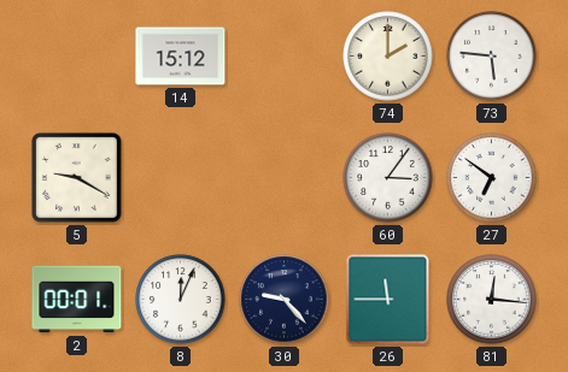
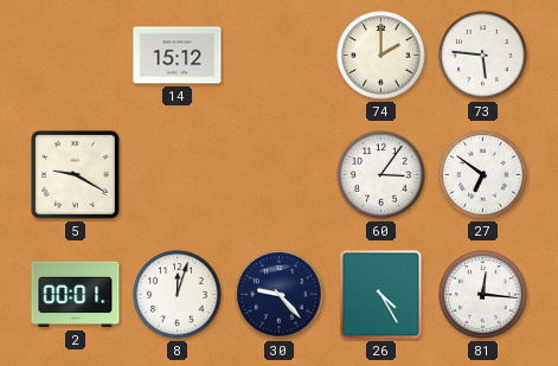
8: 12:04 -> 12:03
26: 11:45 -> 4:25
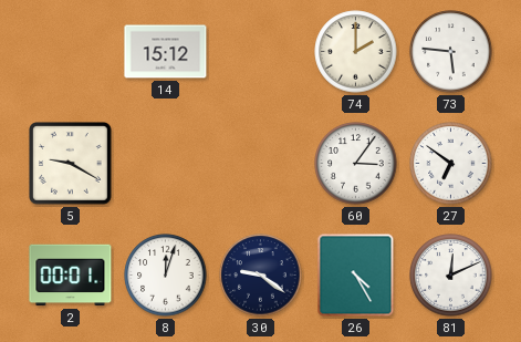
30: 9:23 -> 9:21
81: 12:16 -> 12:11
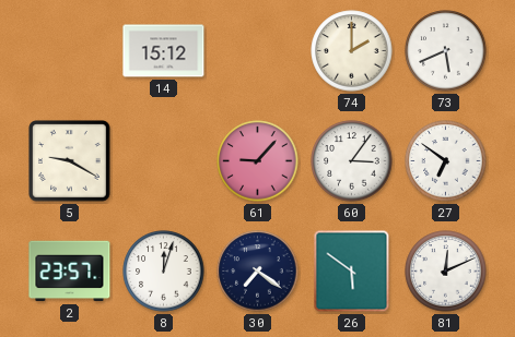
73: 5:46 -> 5:41
61: none -> 9:07
2: 00:01 -> 23:57
30: 9:21 -> 7:21
26: 4:25 -> 5:51
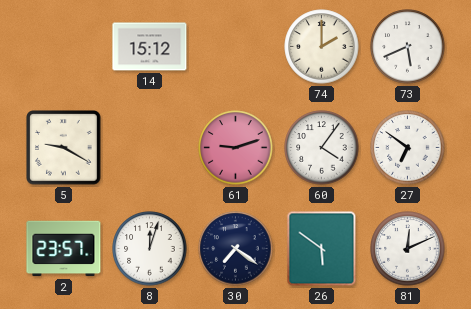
61: 9:07 -> 9:12
60: 3:06 -> 4:06
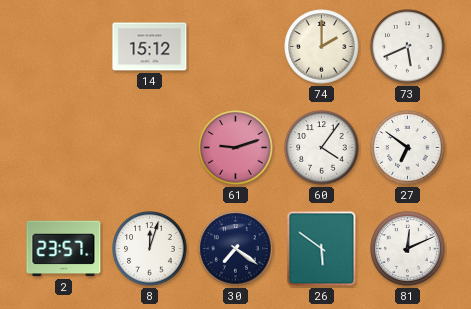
5: 9:20 -> none
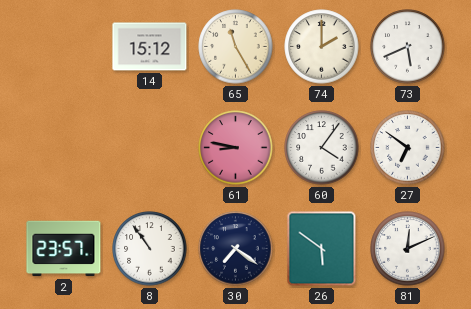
65: none -> 11:25
61: 9:12 -> 8:47
8: 12:03 -> 10:54
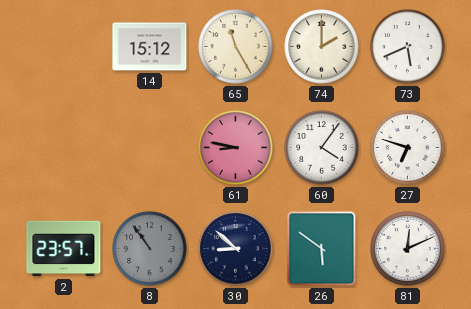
27: 6:51 -> 6:48
8 dial: white -> grey
30: 7:21 -> 8:52
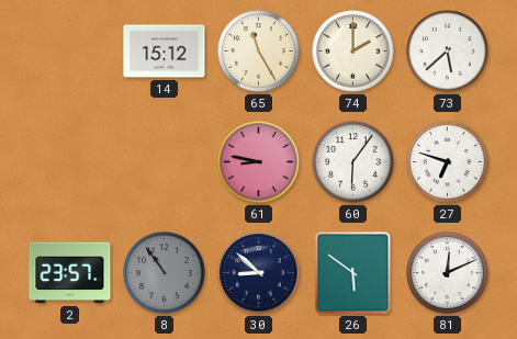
73: 5:41 -> 5:38
60: 4:06 -> 6:06
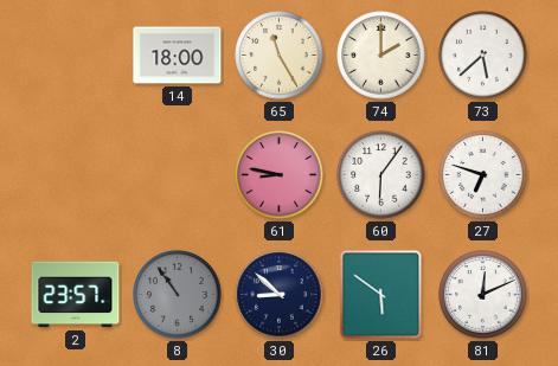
14: 15:12 -> 18:00
